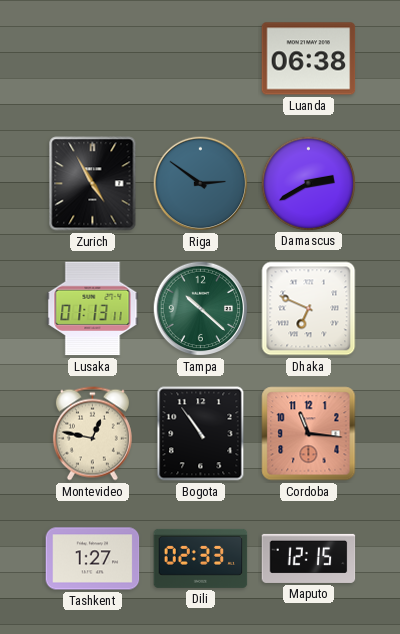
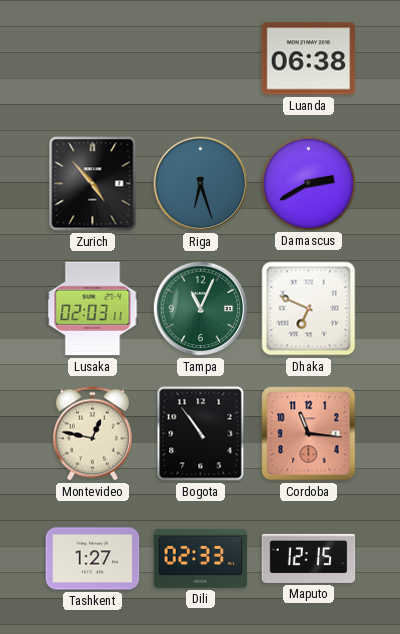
Zurich: 4:55 -> 4:53
Riga: 2:51 -> 6:27
Lusaka: 01:13 -> 02:03
Tampa: 10:22 -> 11:04
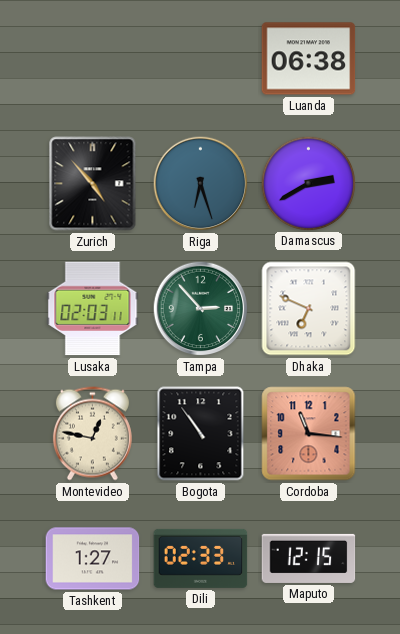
Tampa: 11:04 -> 2:53
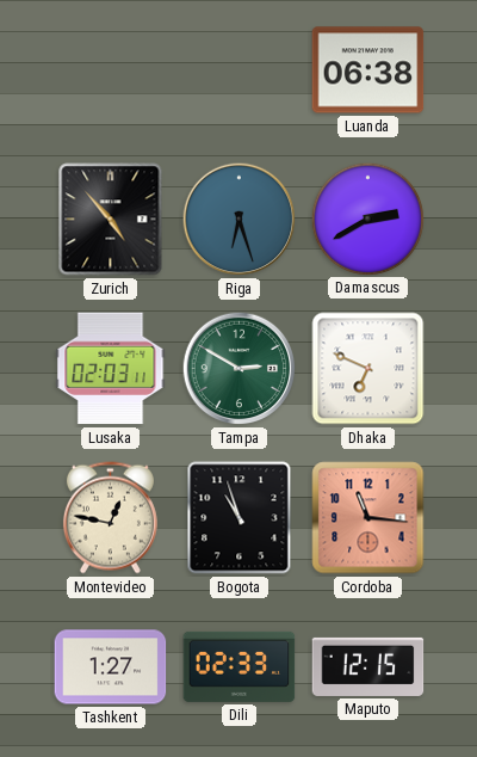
Tampa: 2:53 -> 2:50
Bogota: 10:54 -> 10:57
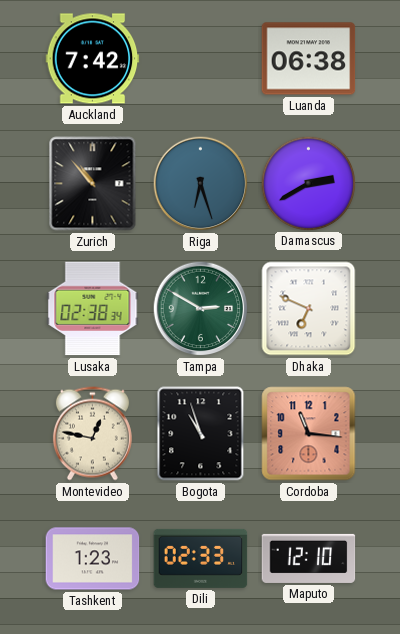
Auckland: none -> 7:42
Zurich: 4:53 -> 10:53
Lusaka: 02:03 -> 02:38
Tashkent: 1:27 -> 1:23
Maputo: 12:15 -> 12:10
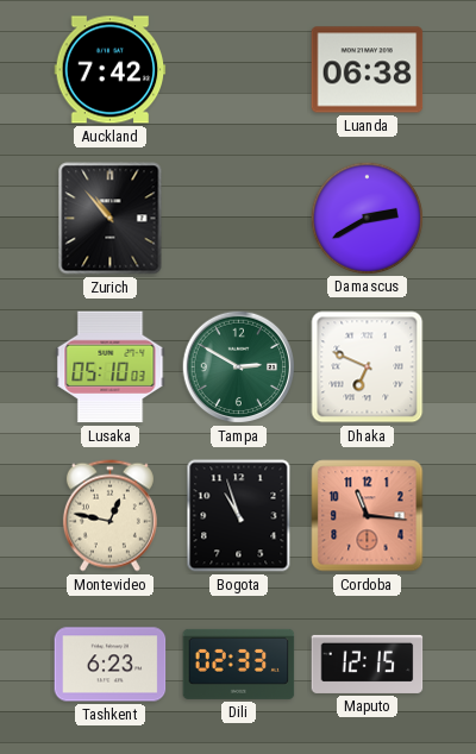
Riga: 6:27 -> none
Lusaka: 02:38 -> 05:10
Tashkent: 1:23 -> 6:23
Maputo: 12:10 -> 12:15
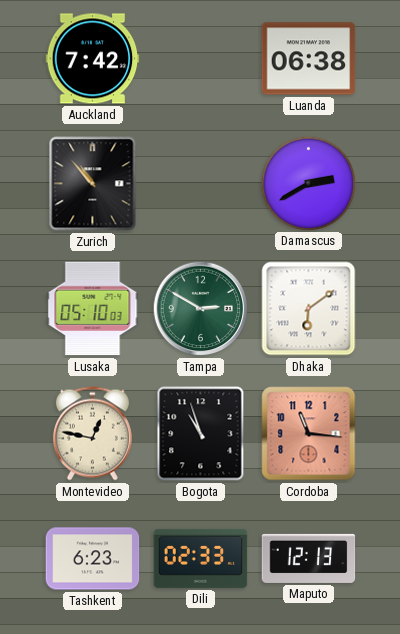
Dhaka: 6:49 -> 6:09
Maputo: 12:15 -> 12:13
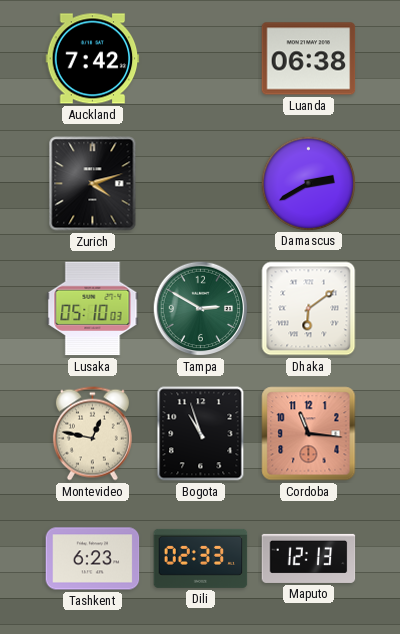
Zurich: 10:53 -> 4:12
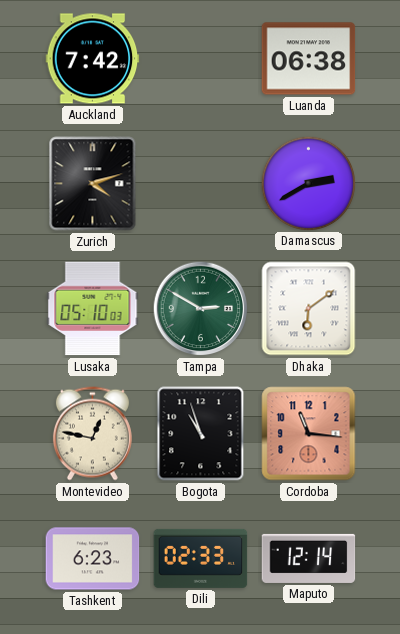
Maputo: 12:13 -> 12:14
